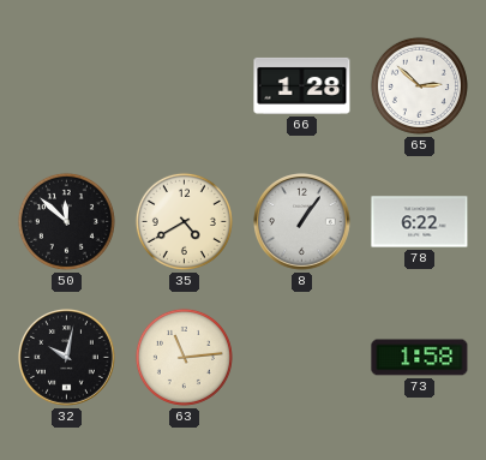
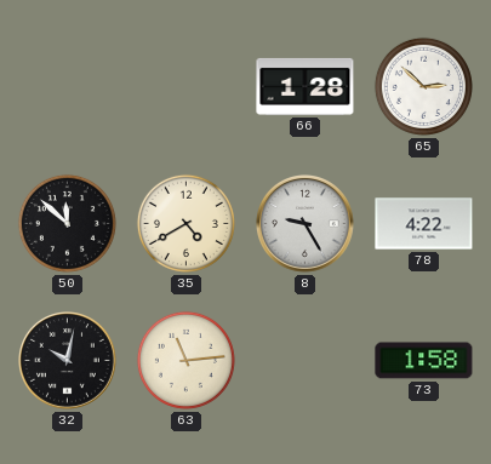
8: 1:06 -> 9:25
78: 6:22 -> 4:22
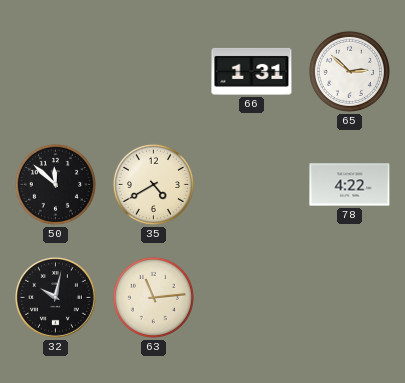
66: 1:28 -> 1:31
8: 9:25 -> none
73: 1:58 -> none
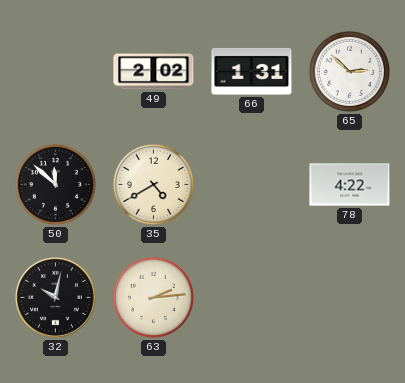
49: none -> 2:02
63: 11:14 -> 2:14
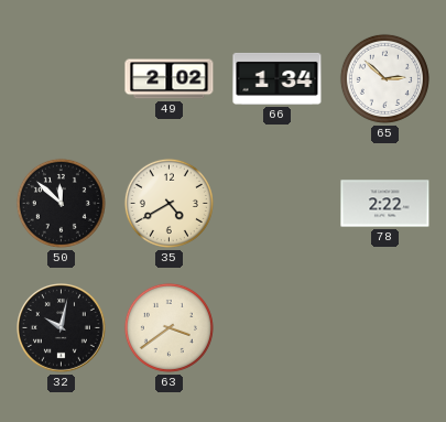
66: 1:31 -> 1:34
78: 4:22 -> 2:22
63: 2:14 -> 3:39
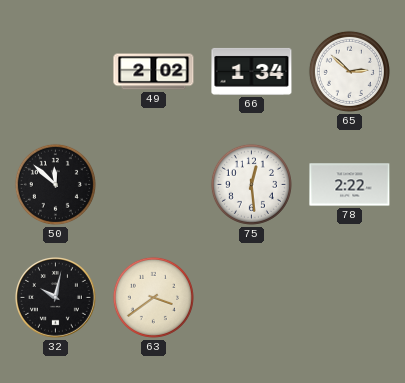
35: 4:40 -> none
75: none -> 12:29
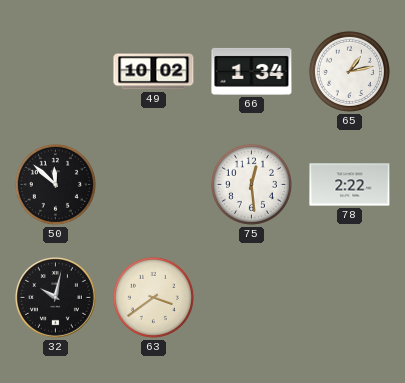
49: 2:02 -> 10:02
65: 2:52 -> 1:13
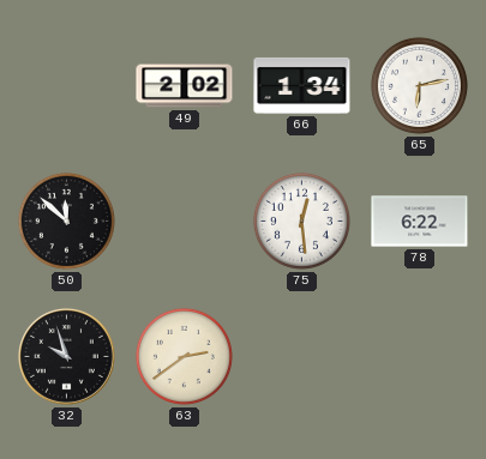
49: 10:02 -> 2:02
65: 1:13 -> 6:13
78: 2:22 -> 6:22
32: 10:02 -> 9:57
63: 3:39 -> 2:39
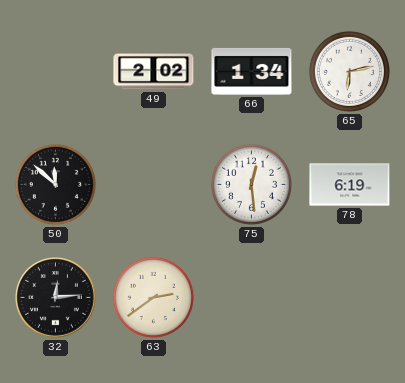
78: 6:22 -> 6:19
32: 9:57 -> 12:14
